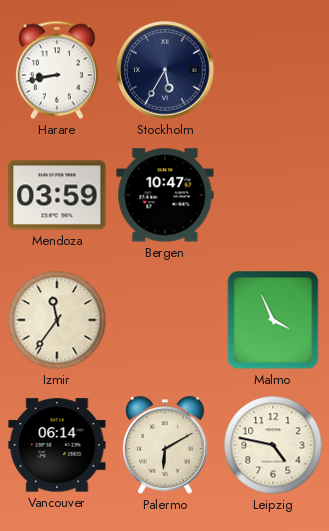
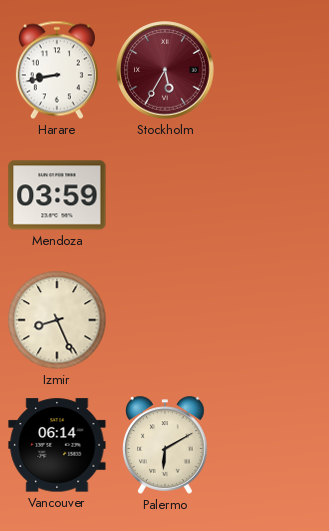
Stockholm dial: navy -> burgundy
Bergen: 10:47 -> none
Izmir: 11:36 -> 8:26
Malmo: 3:56 -> none
Leipzig: 4:47 -> none
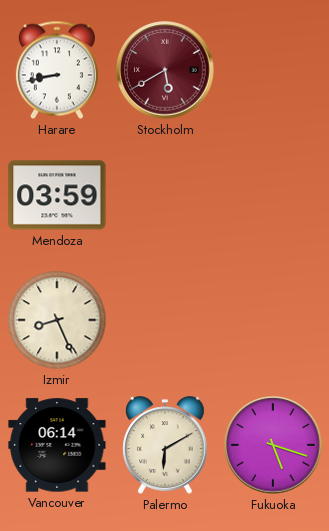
Stockholm: 5:35 -> 5:40
Fukuoka: none -> 5:18
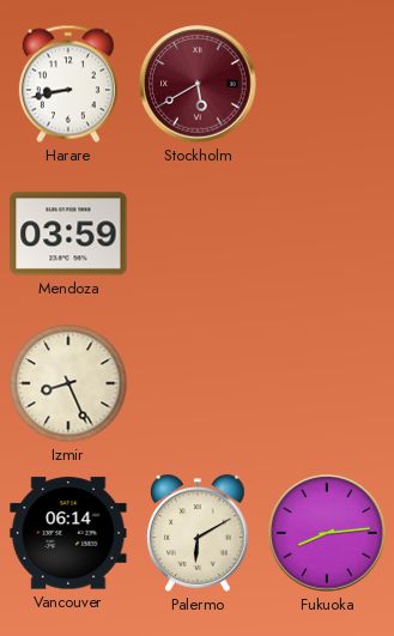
Fukuoka: 5:18 -> 8:14
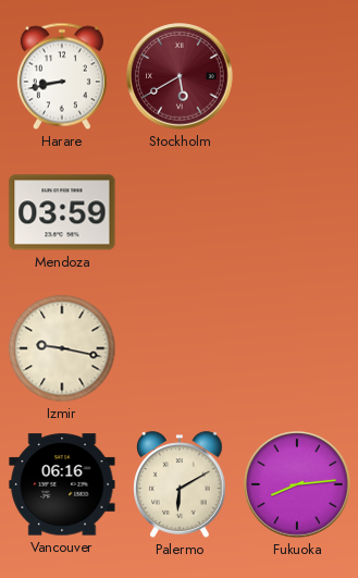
Izmir: 8:26 -> 9:17
Vancouver: 06:14 -> 06:16
